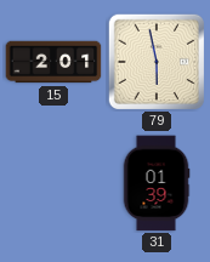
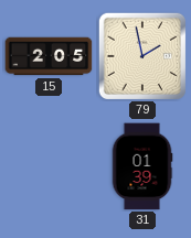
15: 2:01 -> 2:05
79: 5:58 -> 1:58
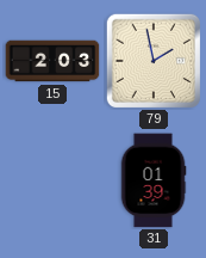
15: 2:05 -> 2:03
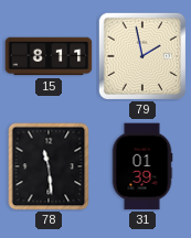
15: 2:03 -> 8:11
78: none -> 11:29
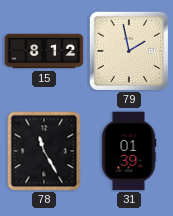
15: 8:11 -> 8:12
78: 11:29 -> 11:25
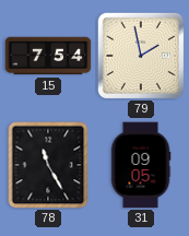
15: 8:12 -> 7:54
31: 01:39 -> 09:05
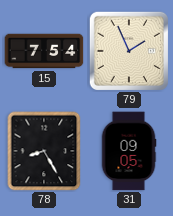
79: 1:58 -> 1:56
78: 11:25 -> 8:25
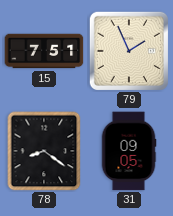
15: 7:54 -> 7:51
78: 8:25 -> 8:21
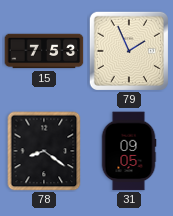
15: 7:51 -> 7:53
